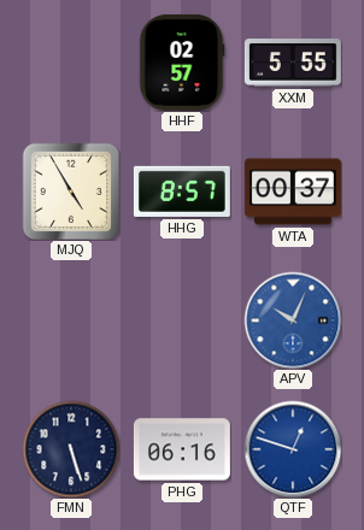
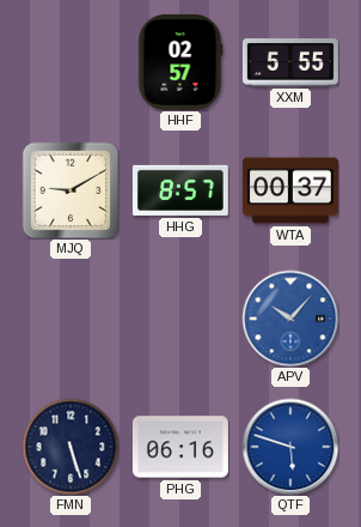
MJQ: 4:55 -> 9:10
APV: 10:04 -> 10:07
QTF: 12:48 -> 5:48
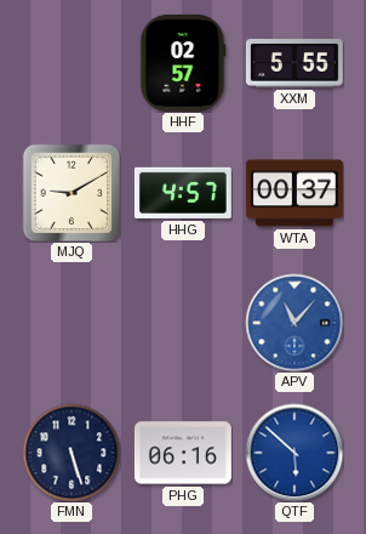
HHG: 8:57 -> 4:57
APV: 10:07 -> 11:07
QTF: 5:48 -> 5:52
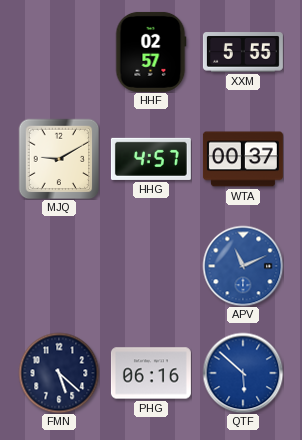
APV: 11:07 -> 11:11
FMN: 5:27 -> 5:22
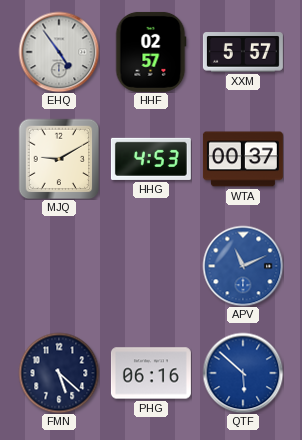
EHQ: none -> 4:54
XXM: 5:55 -> 5:57
HHG: 4:57 -> 4:53
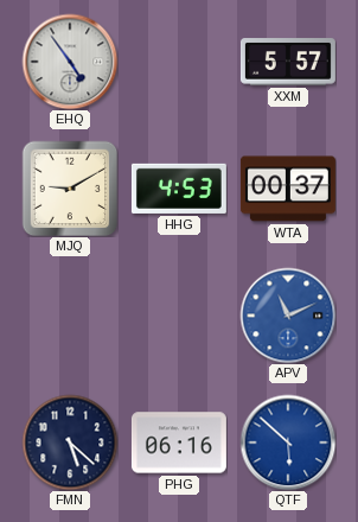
HHF: 02:57 -> none
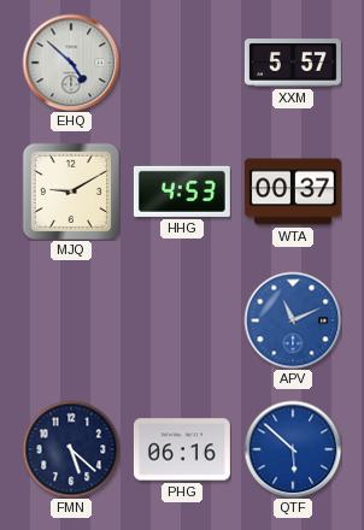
EHQ: 4:54 -> 4:52
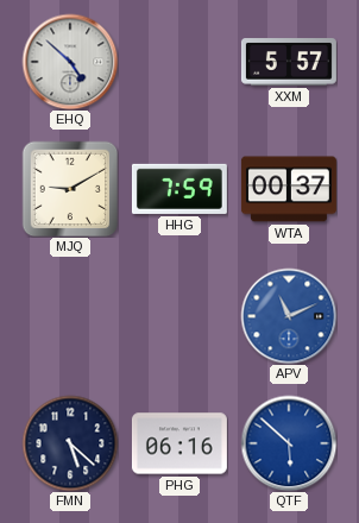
HHG: 4:53 -> 7:59
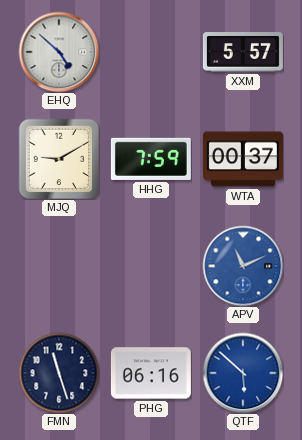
FMN: 5:22 -> 11:27
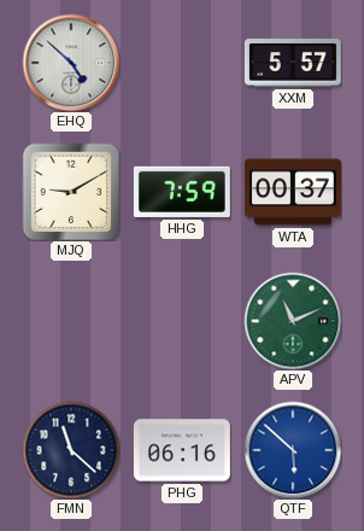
APV dial: blue -> green
FMN: 11:27 -> 11:22
